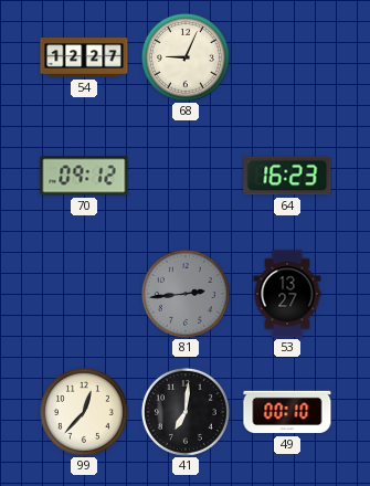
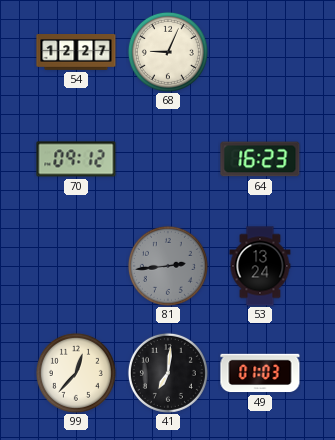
53: 13:27 -> 13:24
49: 00:10 -> 01:03
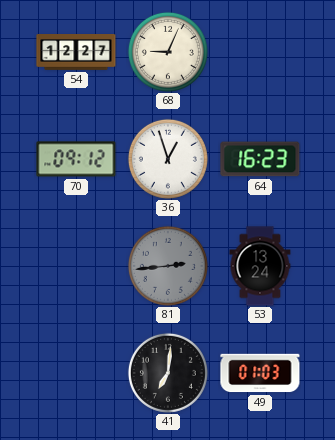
36: none -> 12:57
99: 12:37 -> none
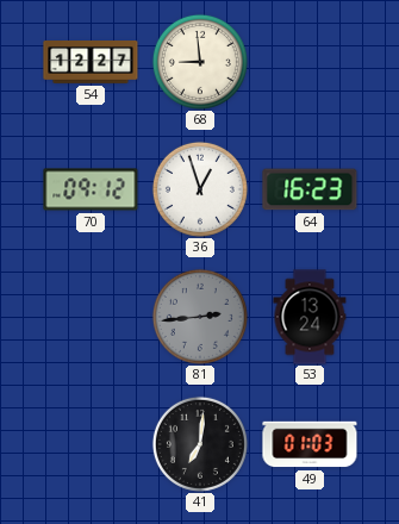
68: 9:04 -> 8:59
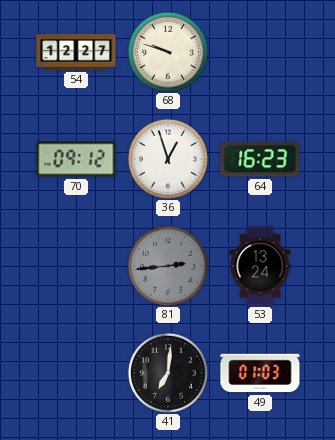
68: 8:59 -> 9:48
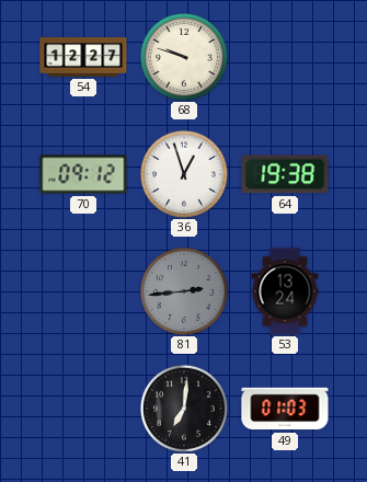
64: 16:23 -> 19:38
